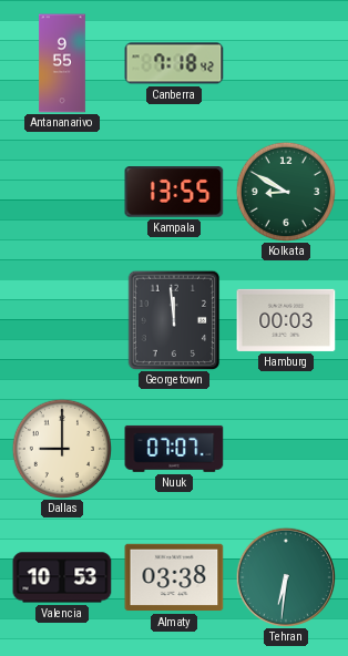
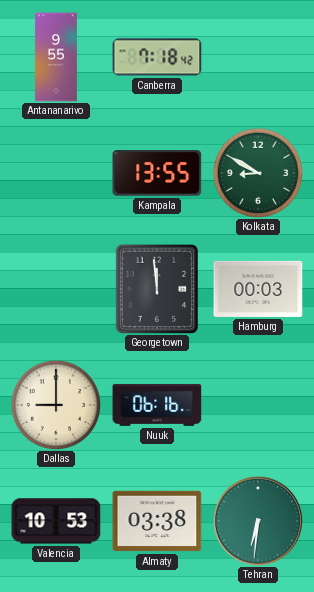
Nuuk: 07:07 -> 06:16
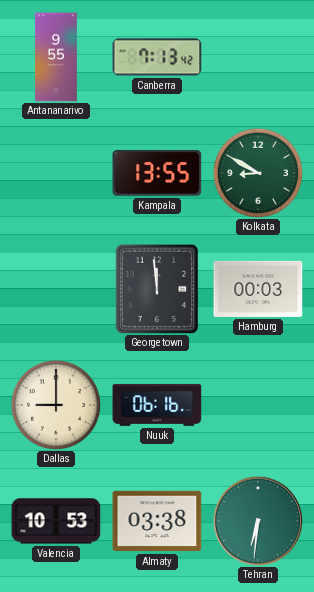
Canberra: 7:18 -> 7:13
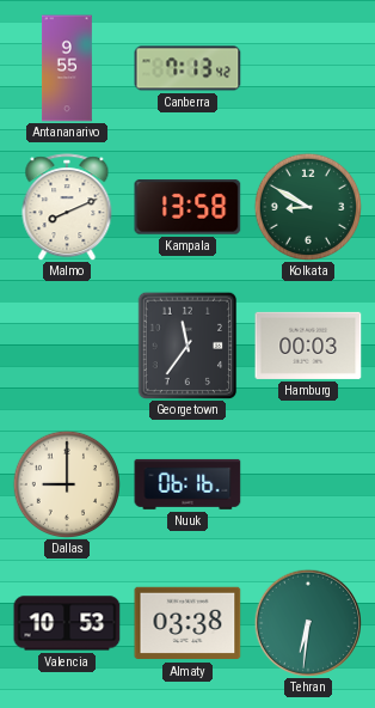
Malmo: none -> 8:11
Kampala: 13:55 -> 13:58
Georgetown: 11:59 -> 11:36
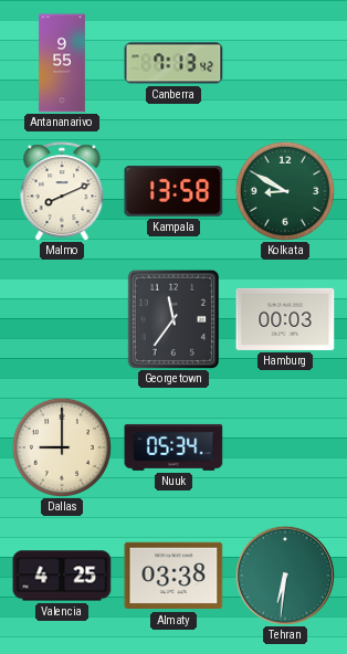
Nuuk: 06:16 -> 05:34
Valencia: 10:53 -> 4:25
